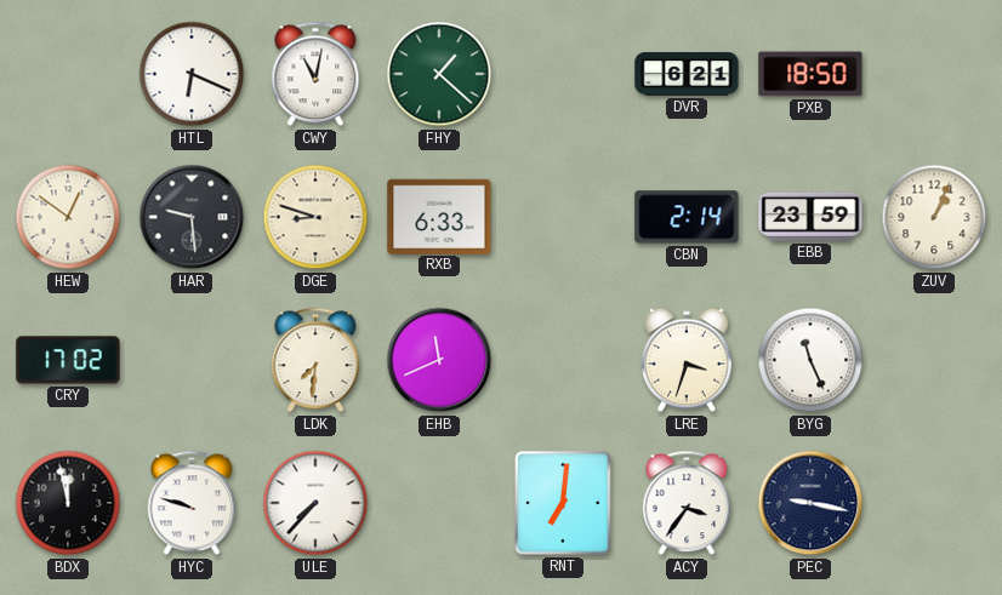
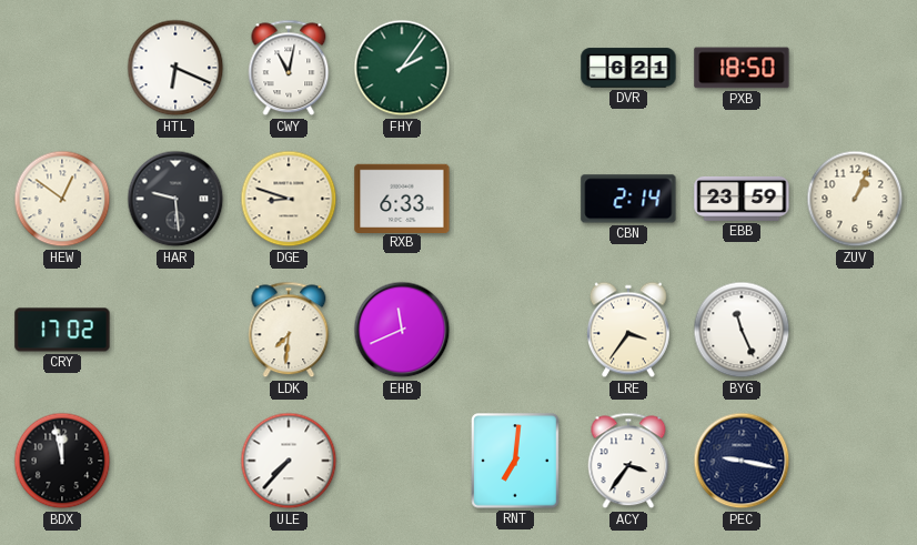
FHY: 1:22 -> 2:06
LRE: 3:33 -> 3:36
HYC: 9:48 -> none
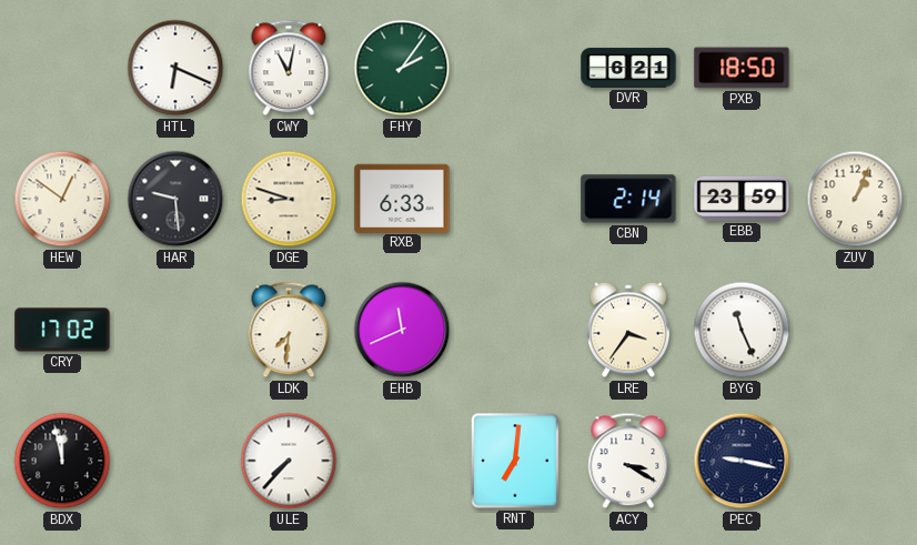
ACY: 3:36 -> 3:20
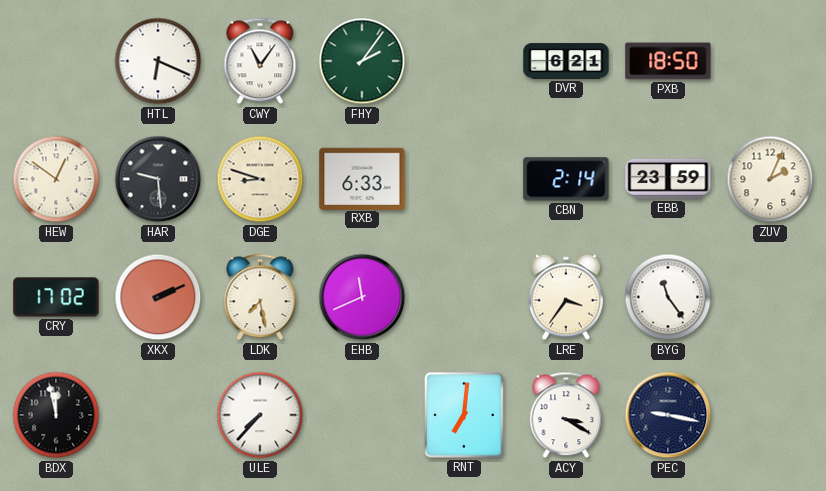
CWY: 11:02 -> 11:06
ZUV: 1:04 -> 2:04
XKX: none -> 2:11
LDK: 7:31 -> 7:28
BYG: 11:26 -> 11:24
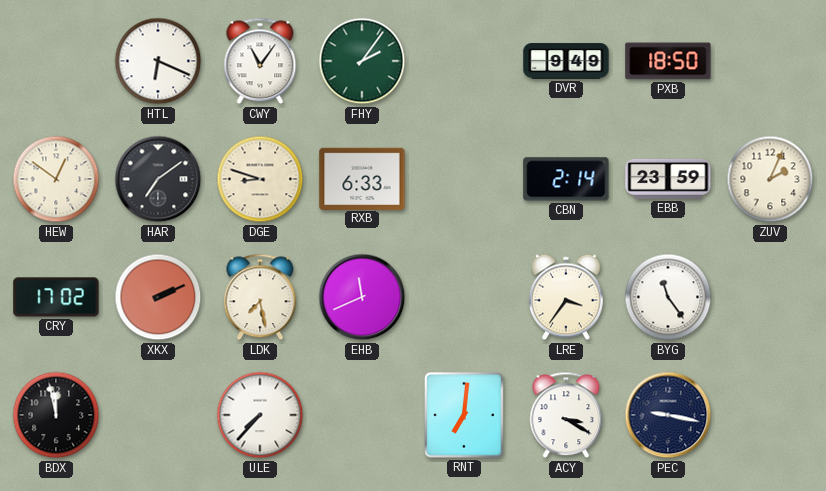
DVR: 6:21 -> 9:49
HAR: 9:29 -> 7:09
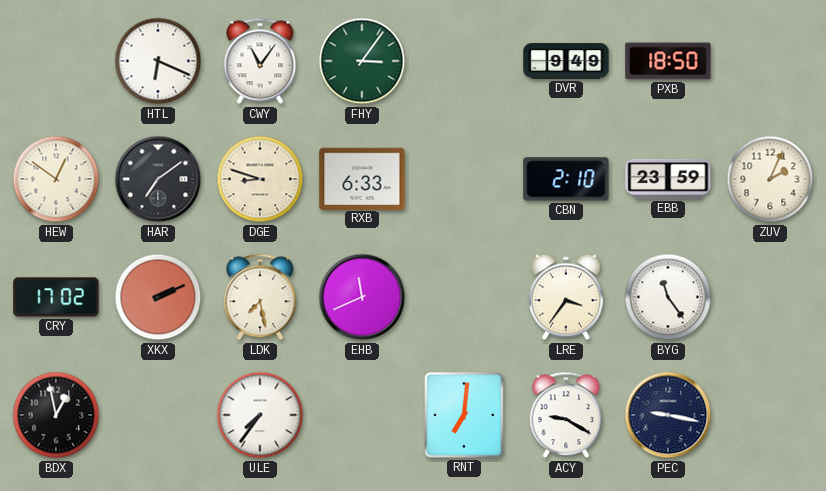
FHY: 2:06 -> 3:06
CBN: 2:14 -> 2:10
BDX: 11:58 -> 12:58
ULE: 7:37 -> 7:36
ACY: 3:20 -> 9:20
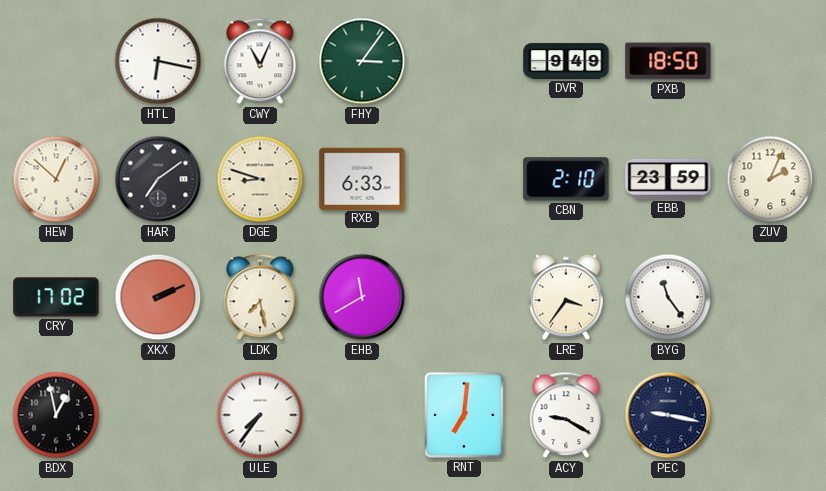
HTL: 6:19 -> 6:17
CWY: 11:06 -> 11:04
HEW: 12:51 -> 12:52
EHB: 11:41 -> 11:40
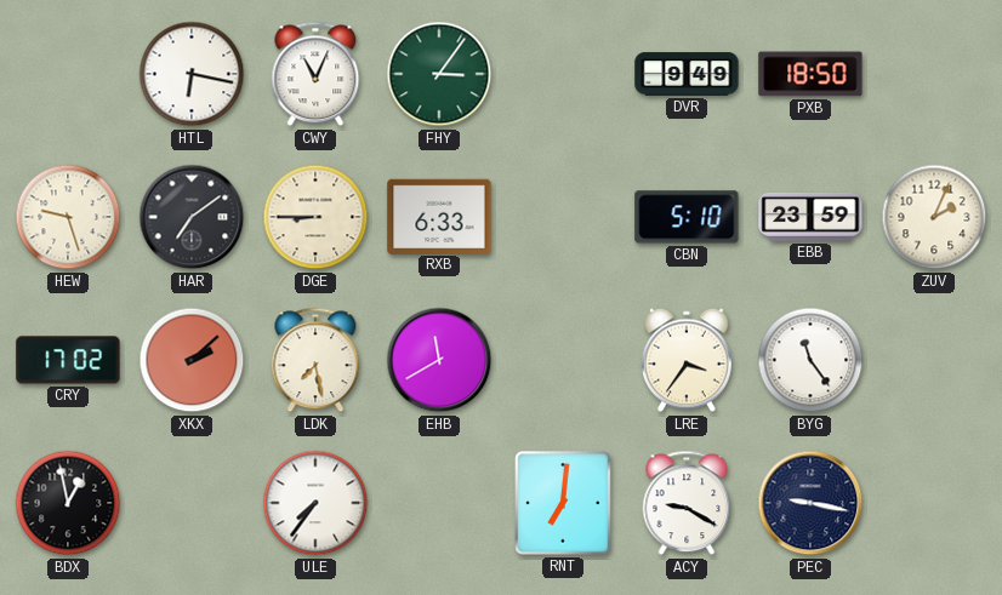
HEW: 12:52 -> 9:27
DGE: 8:48 -> 8:45
CBN: 2:10 -> 5:10
XKX: 2:11 -> 2:08
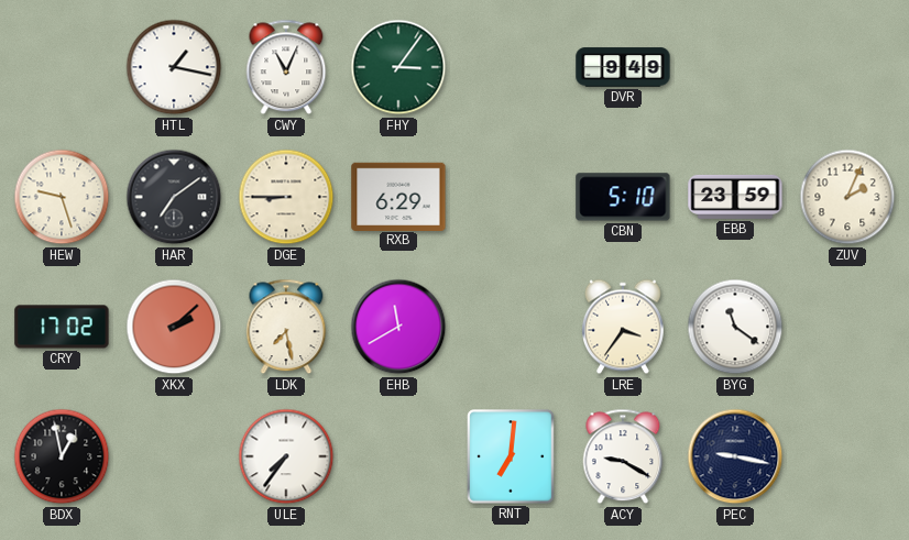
HTL: 6:17 -> 1:17
PXB: 18:50 -> none
RXB: 6:33 -> 6:29
BYG: 11:24 -> 11:21
